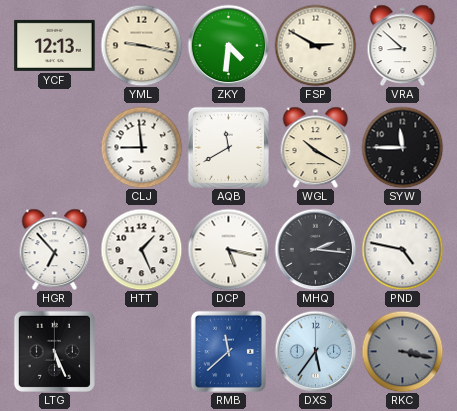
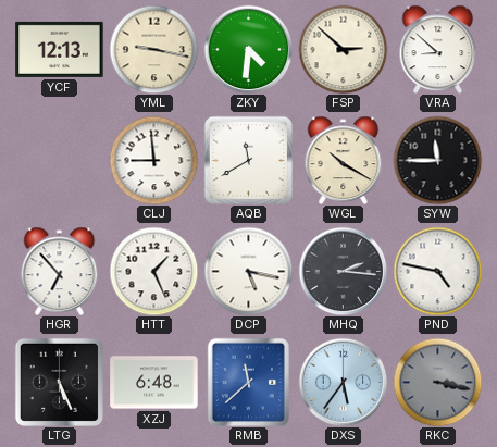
FSP: 2:50 -> 2:52
XZJ: none -> 6:48
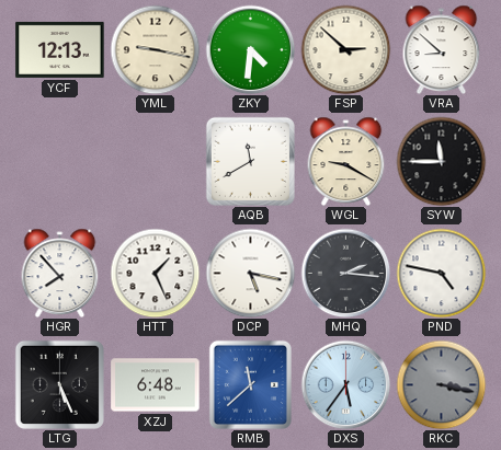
CLJ: 8:59 -> none
WGL: 10:20 -> 9:20
HGR: 6:53 -> 7:53
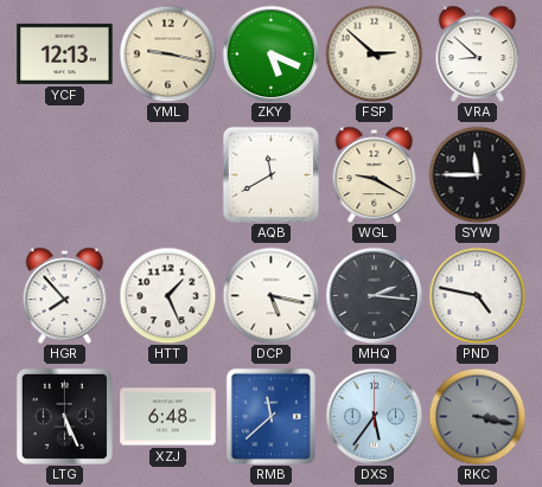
ZKY: 4:31 -> 5:19
